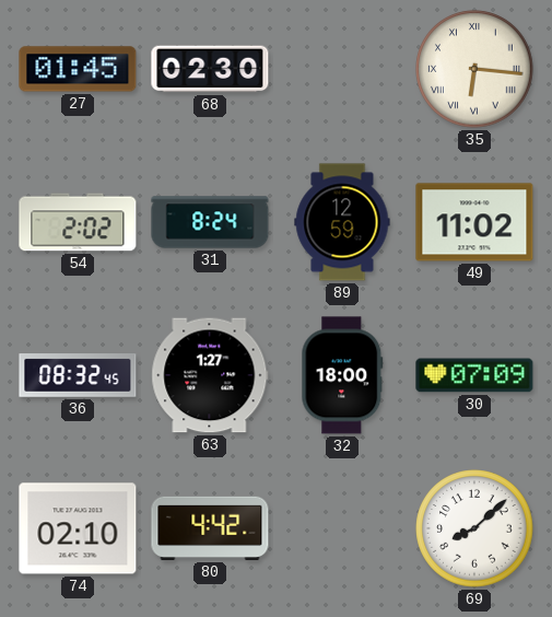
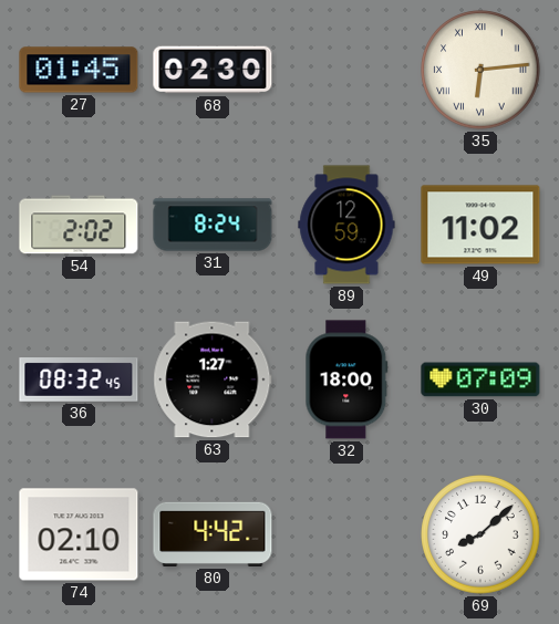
35: 6:16 -> 6:14
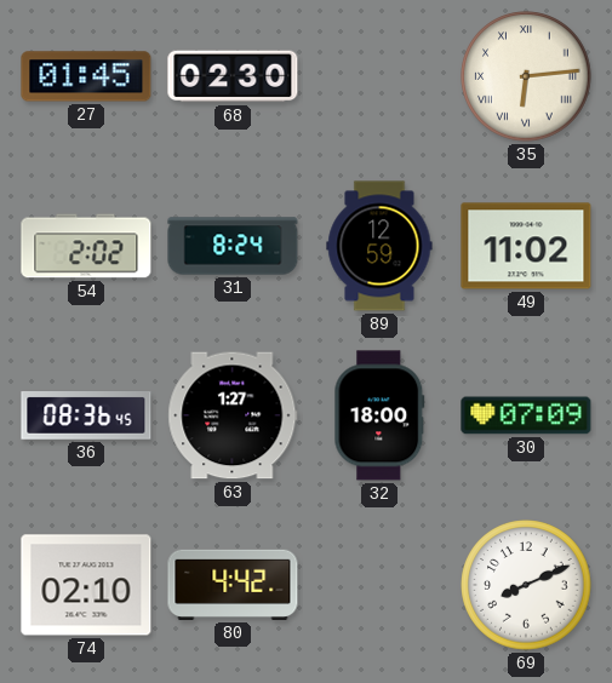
36: 08:32 -> 08:36
69: 8:08 -> 8:11
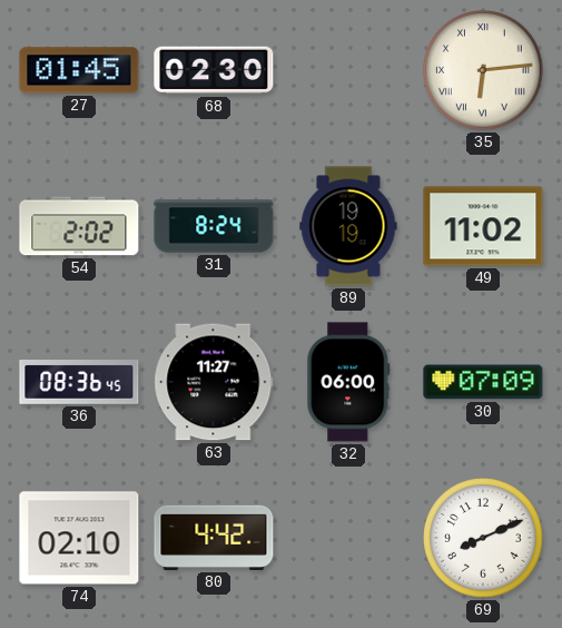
89: 12:59 -> 19:19
63: 1:27 -> 11:27
32: 18:00 -> 06:00
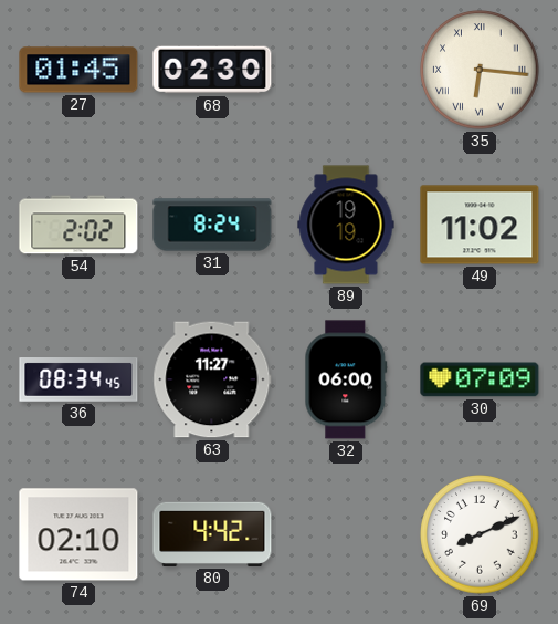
35: 6:14 -> 6:16
36: 08:36 -> 08:34
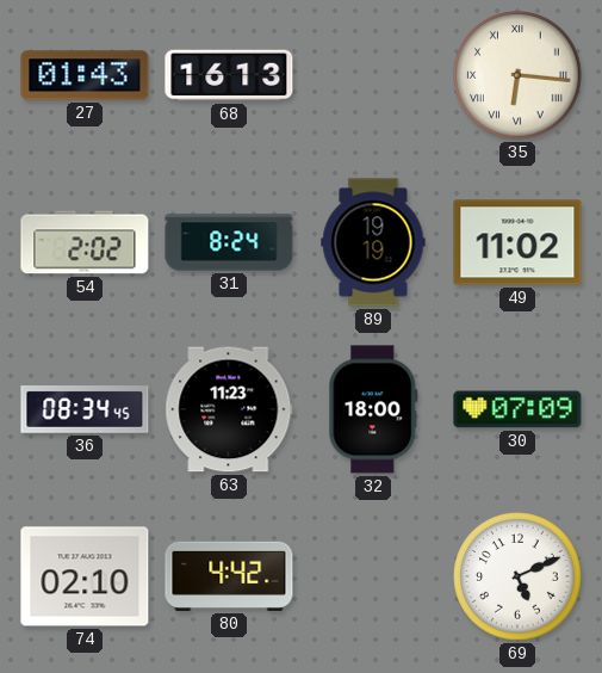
27: 01:45 -> 01:43
68: 02:30 -> 16:13
63: 11:27 -> 11:23
32: 06:00 -> 18:00
69: 8:11 -> 5:11
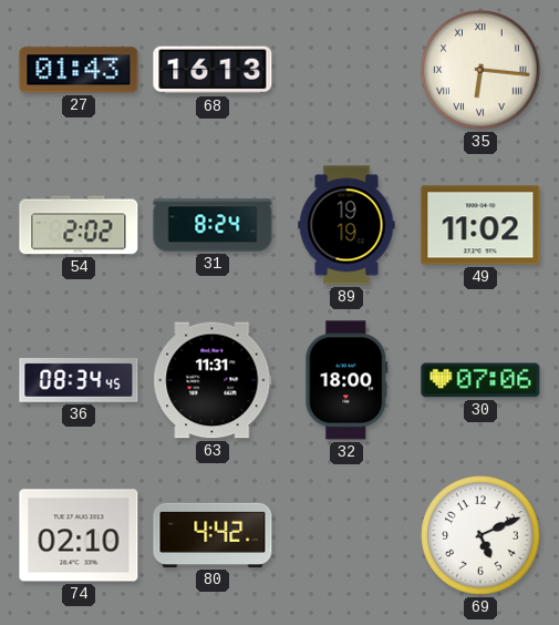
63: 11:23 -> 11:31
30: 07:09 -> 07:06
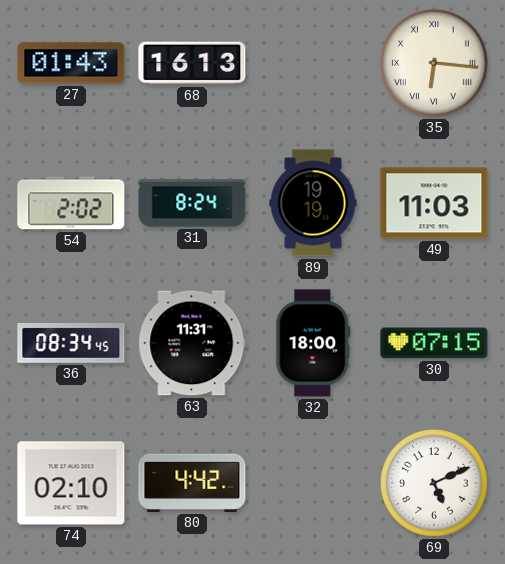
49: 11:02 -> 11:03
30: 07:06 -> 07:15
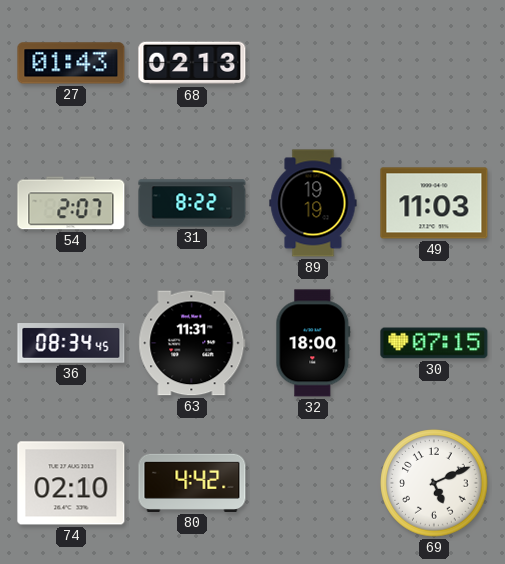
68: 16:13 -> 02:13
35: 6:16 -> none
54: 2:02 -> 2:07
31: 8:24 -> 8:22
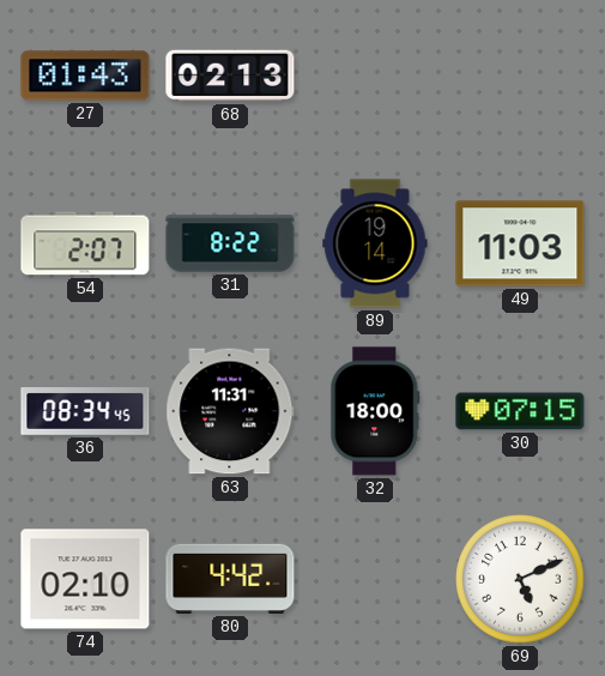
89: 19:19 -> 19:14
